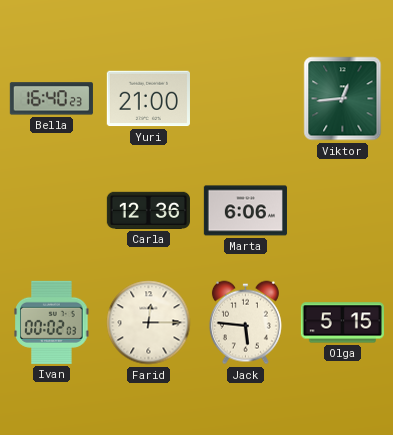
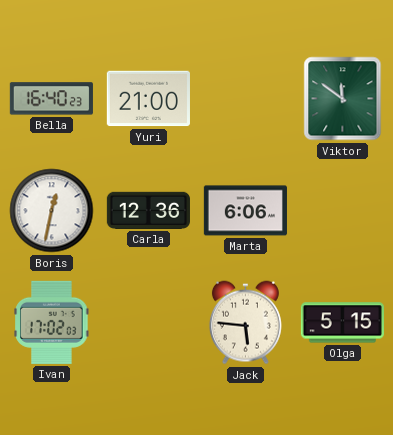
Viktor: 12:44 -> 11:51
Boris: none -> 12:32
Ivan: 00:02 -> 17:02
Farid: 12:15 -> none
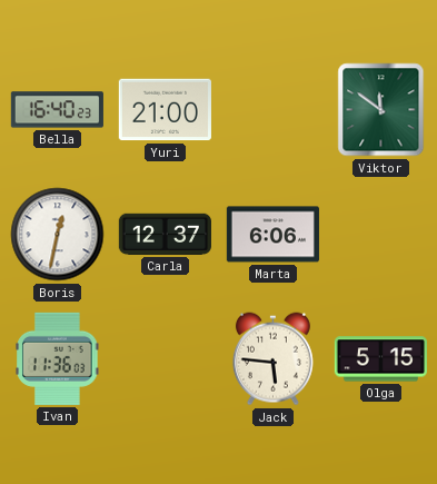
Carla: 12:36 -> 12:37
Ivan: 17:02 -> 11:36
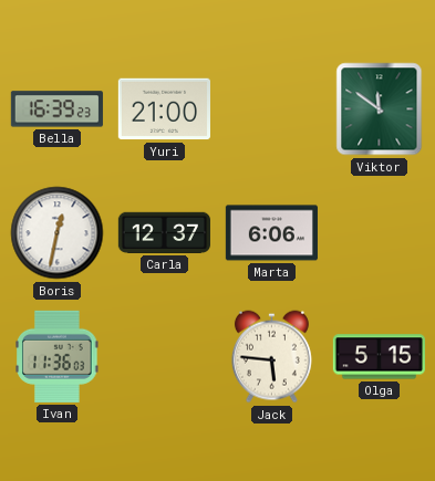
Bella: 16:40 -> 16:39
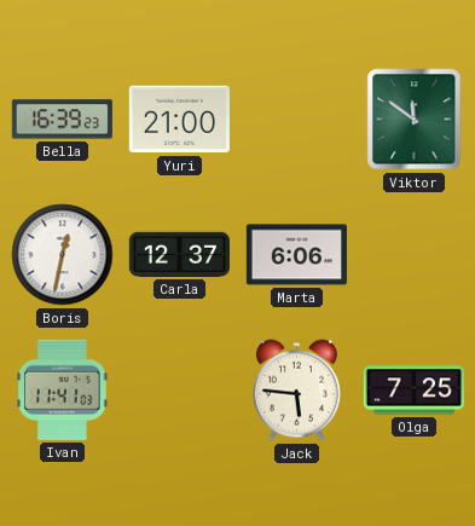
Ivan: 11:36 -> 11:41
Olga: 5:15 -> 7:25
